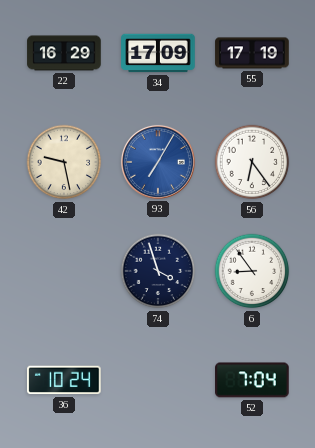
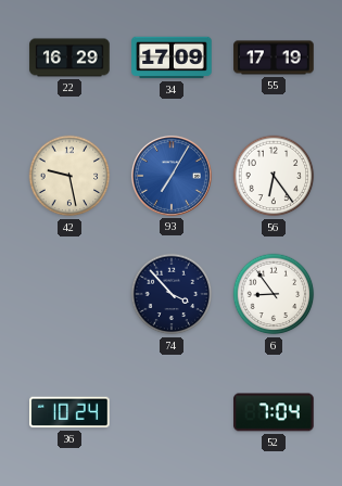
74: 3:57 -> 3:53
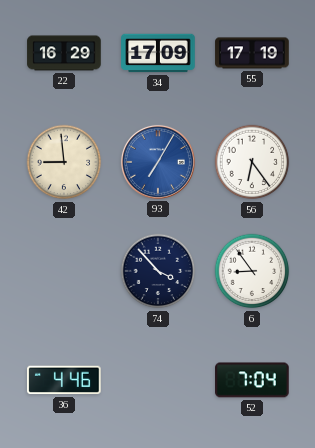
42: 9:28 -> 8:59
36: 10:24 -> 4:46
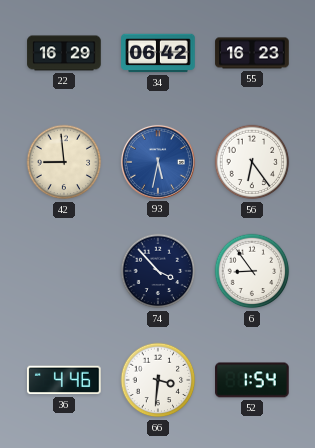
34: 17:09 -> 06:42
55: 17:19 -> 16:23
93: 7:05 -> 5:32
66: none -> 3:31
52: 7:04 -> 1:54
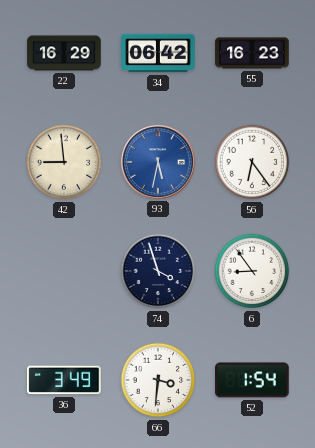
74: 3:53 -> 3:57
36: 4:46 -> 3:49
